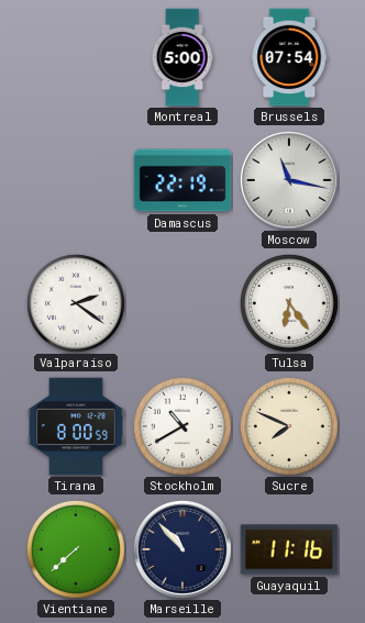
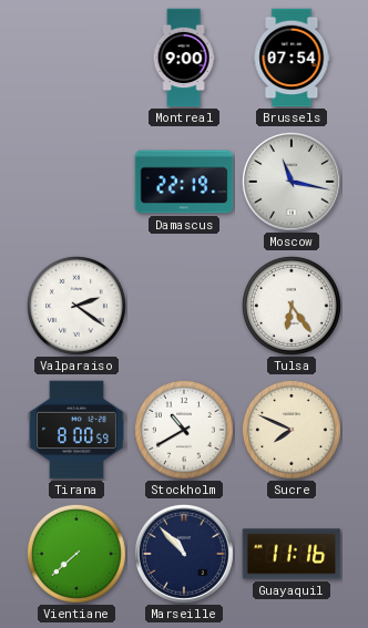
Montreal: 5:00 -> 9:00
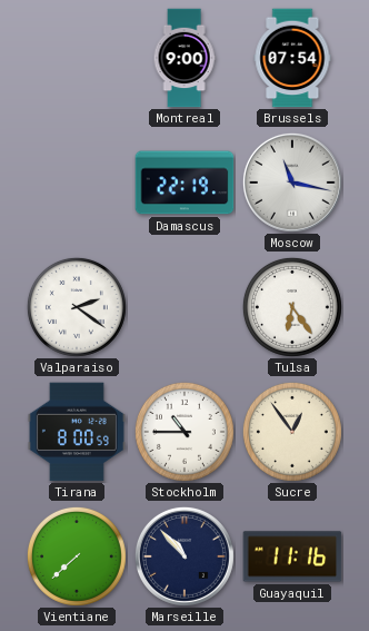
Stockholm: 10:40 -> 10:45
Sucre: 7:49 -> 12:54
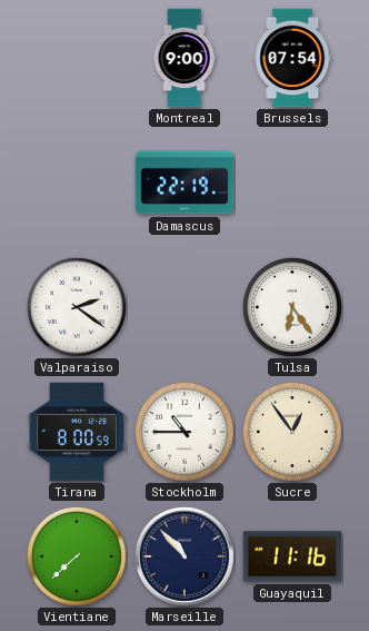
Moscow: 11:17 -> none
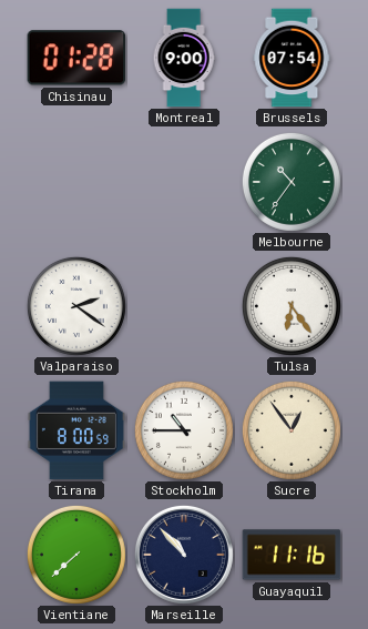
Chisinau: none -> 01:28
Damascus: 22:19 -> none
Melbourne: none -> 10:36
